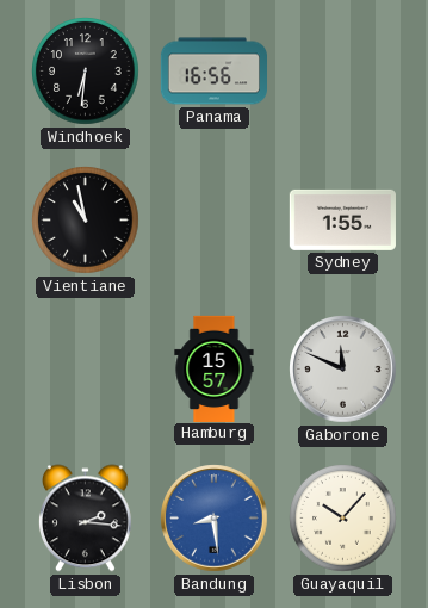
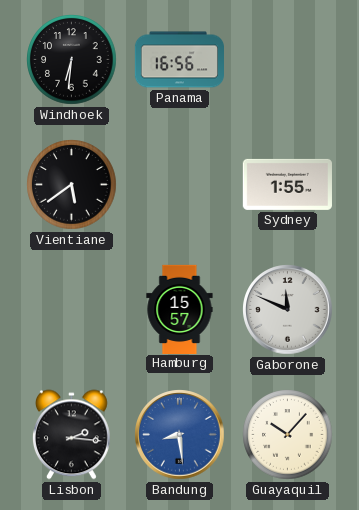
Vientiane: 10:58 -> 5:39
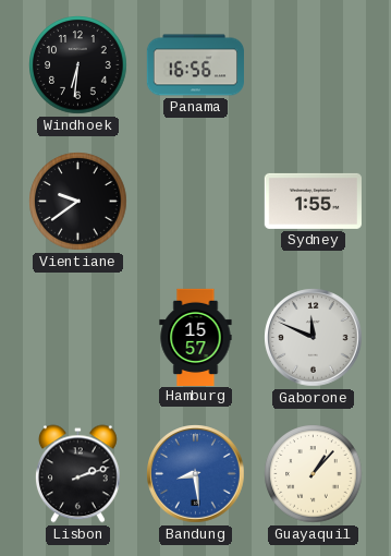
Vientiane: 5:39 -> 9:39
Lisbon: 2:16 -> 2:12
Guayaquil: 10:07 -> 1:07
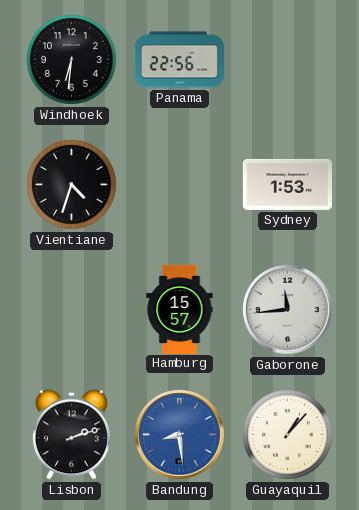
Panama: 16:56 -> 22:56
Vientiane: 9:39 -> 4:33
Sydney: 1:55 -> 1:53
Gaborone: 11:49 -> 11:44
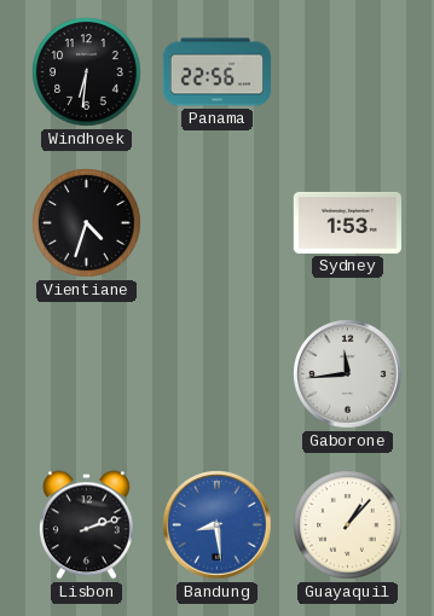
Hamburg: 15:57 -> none
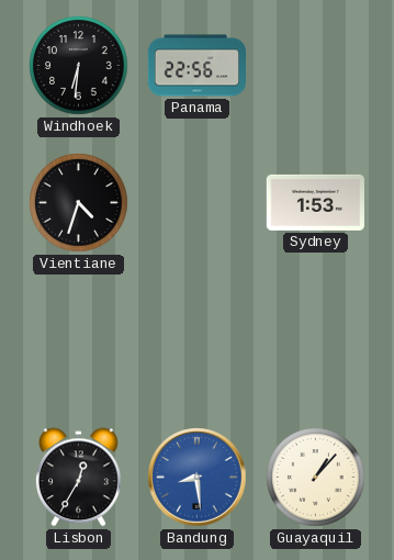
Gaborone: 11:44 -> none
Lisbon: 2:12 -> 12:35
